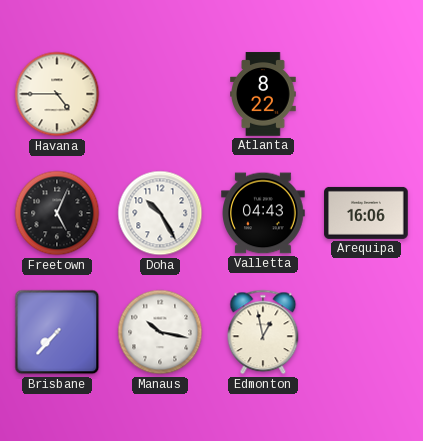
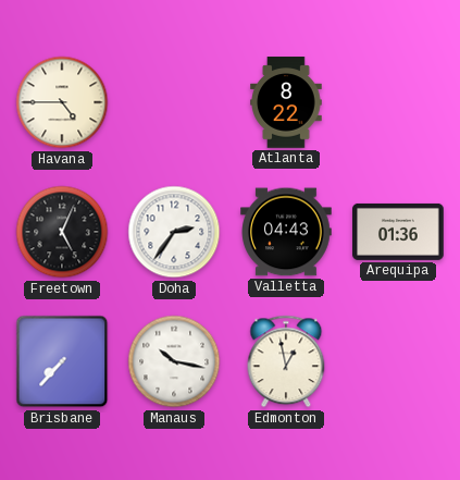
Doha: 10:25 -> 2:36
Arequipa: 16:06 -> 01:36
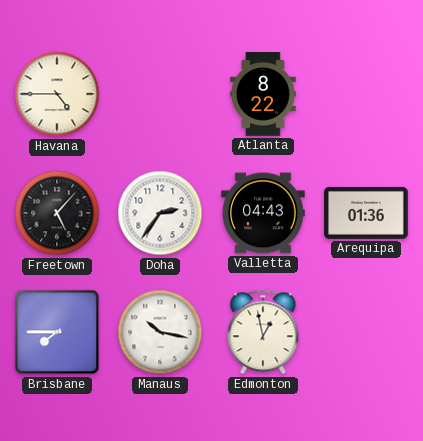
Freetown: 5:04 -> 5:07
Brisbane: 7:37 -> 7:45
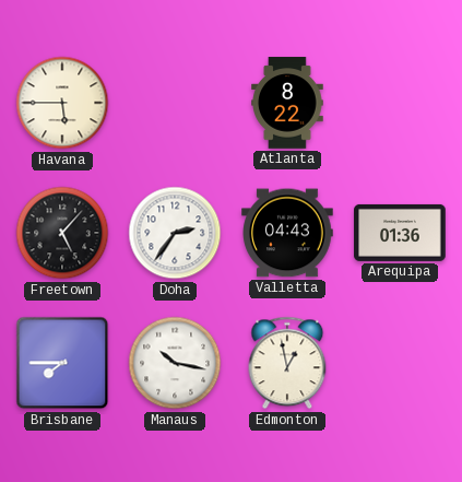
Havana: 4:45 -> 5:45
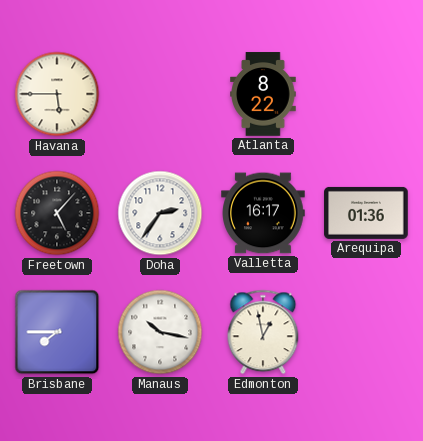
Valletta: 04:43 -> 16:17
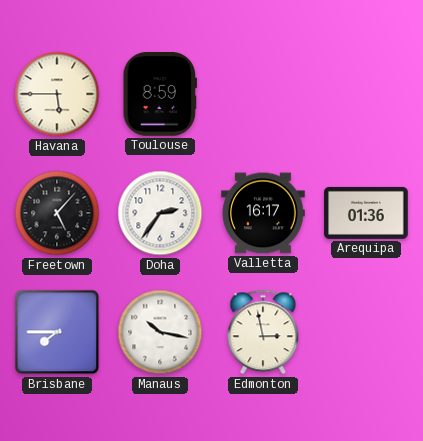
Toulouse: none -> 8:59
Atlanta: 8:22 -> none
Edmonton: 12:58 -> 2:58
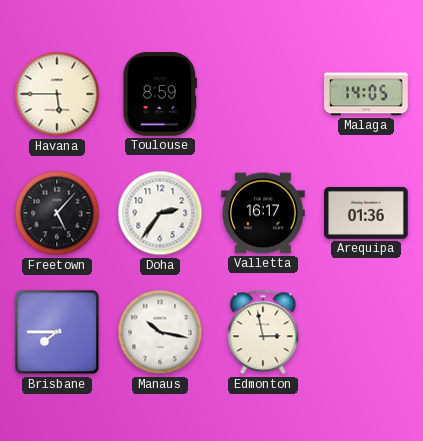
Malaga: none -> 14:05
